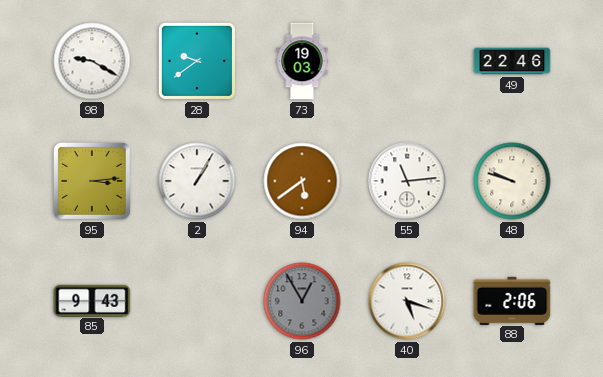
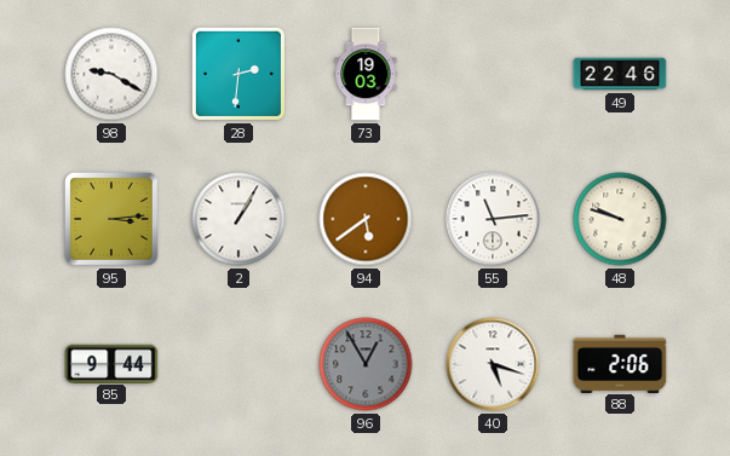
28: 9:39 -> 2:31
85: 9:43 -> 9:44
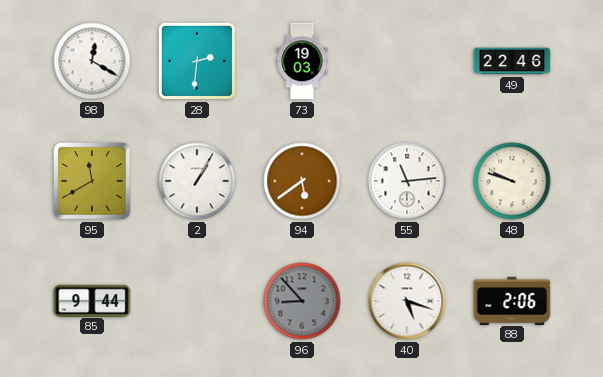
98: 9:20 -> 12:20
95: 3:14 -> 11:40
96: 12:55 -> 8:53
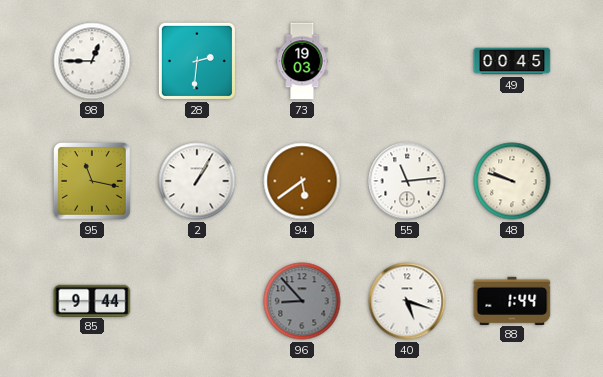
98: 12:20 -> 12:45
49: 22:46 -> 00:45
95: 11:40 -> 11:17
88: 2:06 -> 1:44
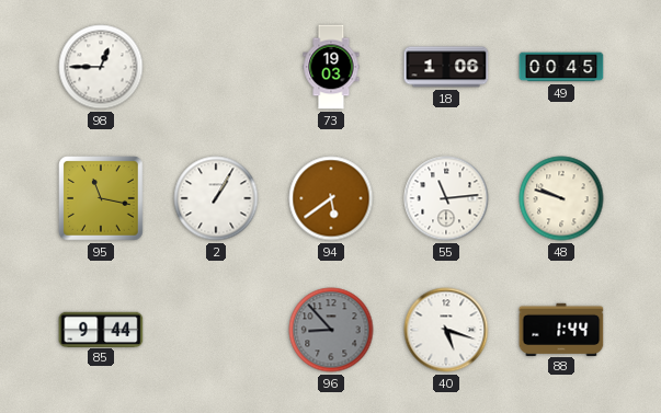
28: 2:31 -> none
18: none -> 1:06
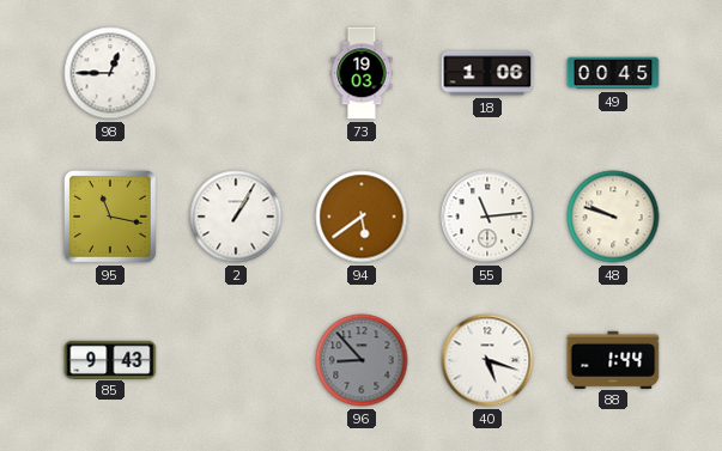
85: 9:44 -> 9:43
